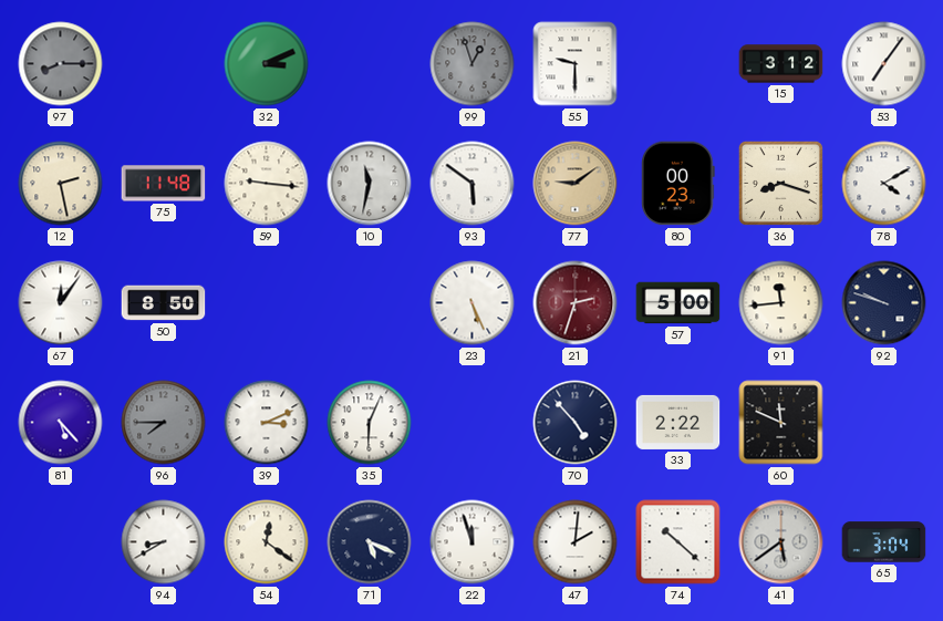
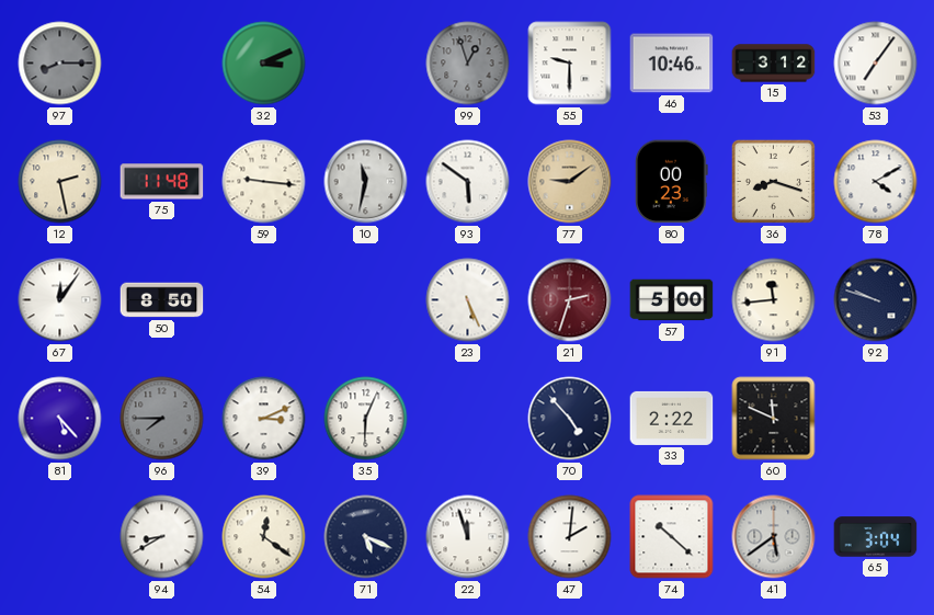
46: none -> 10:46
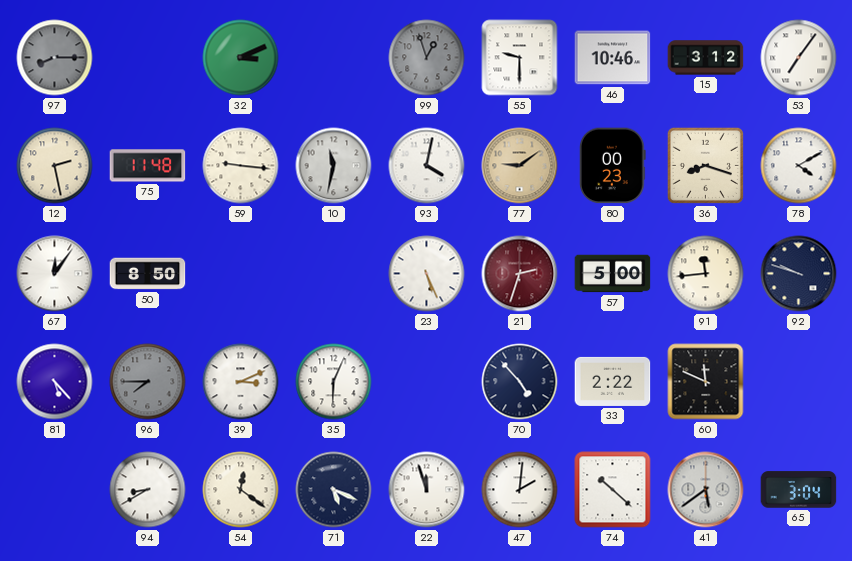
93: 5:51 -> 4:02
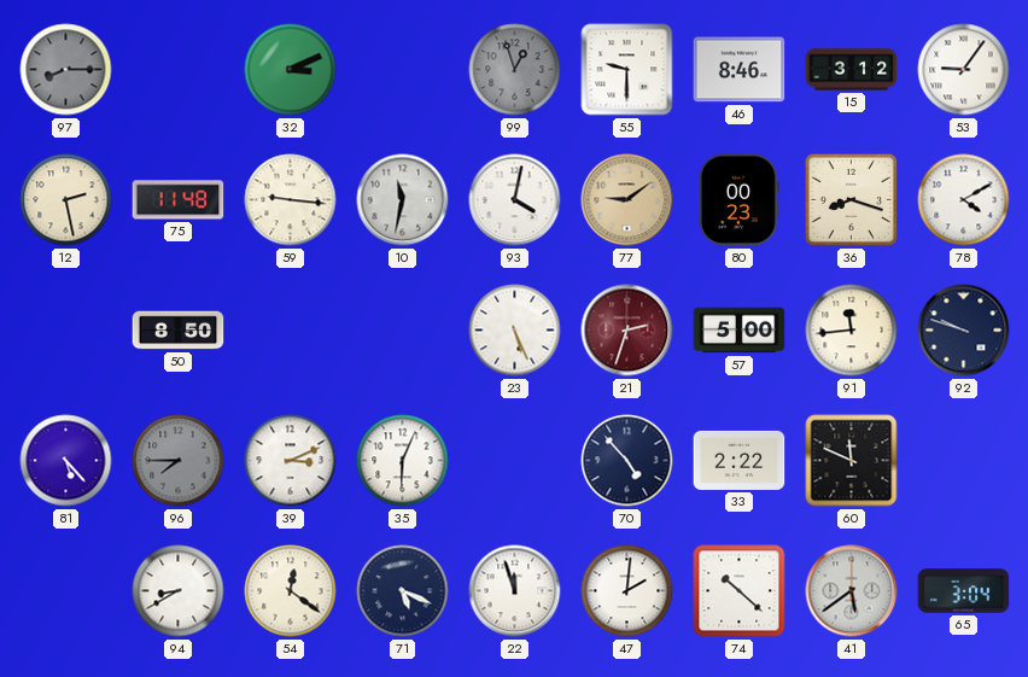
46: 10:46 -> 8:46
53: 7:06 -> 9:06
67: 12:06 -> none
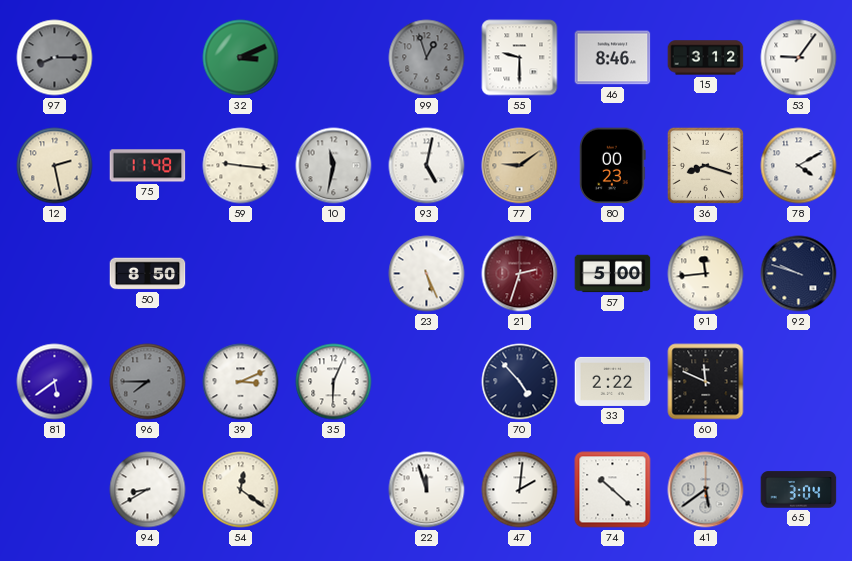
93: 4:02 -> 5:02
81: 5:23 -> 5:39
71: 5:19 -> none
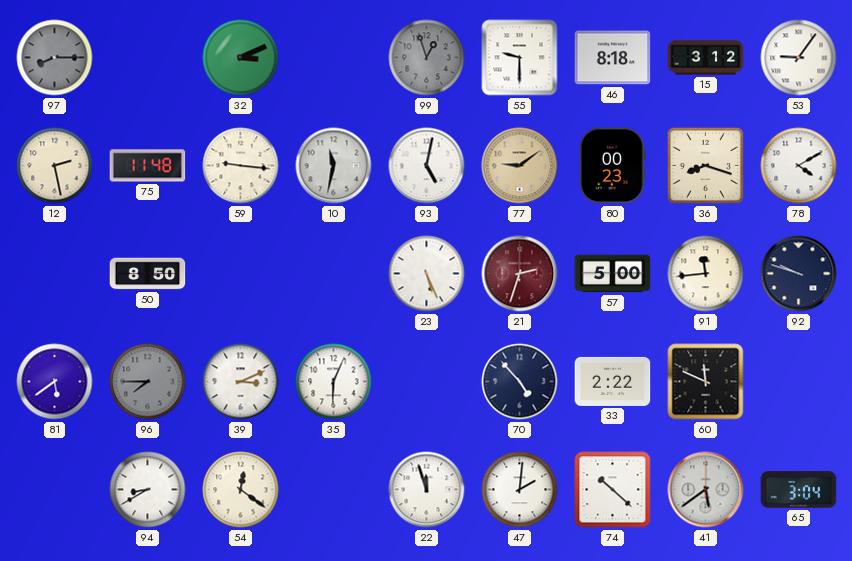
46: 8:46 -> 8:18
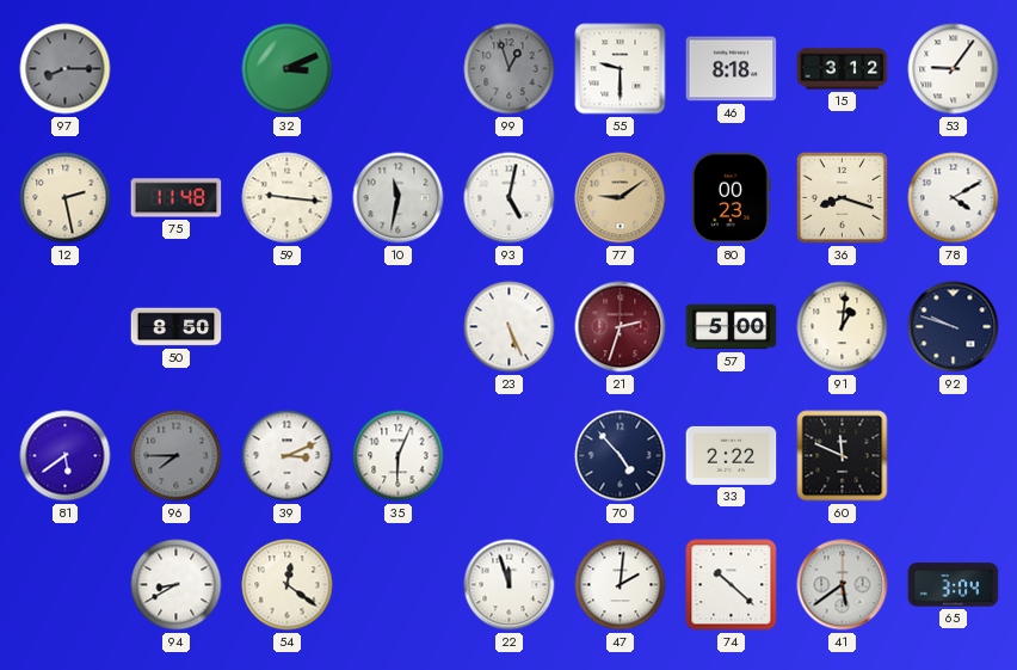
91: 11:44 -> 1:01
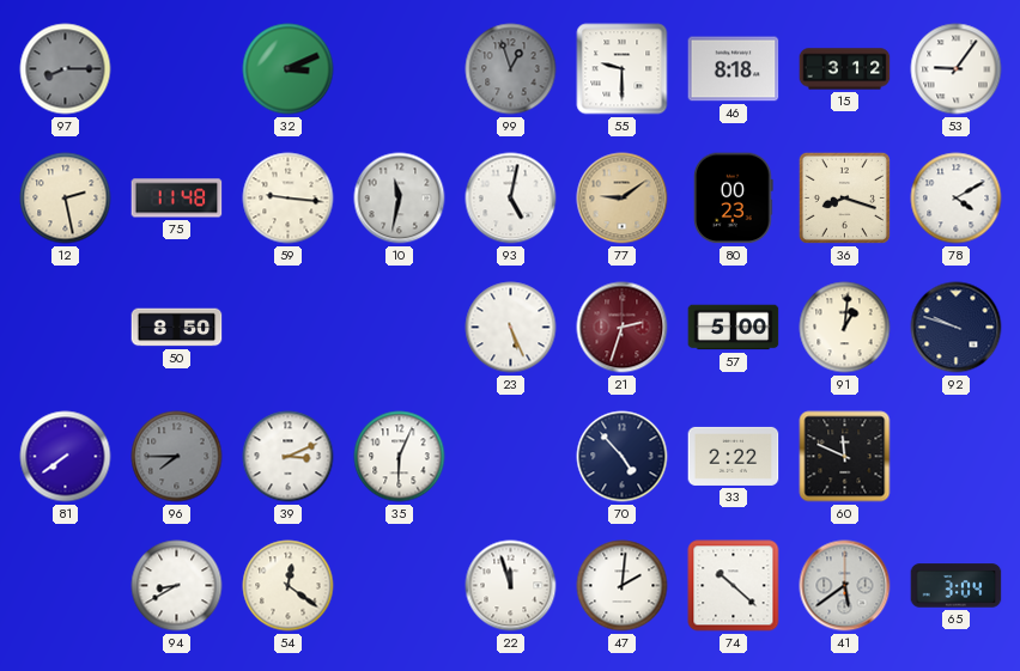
81: 5:39 -> 7:39
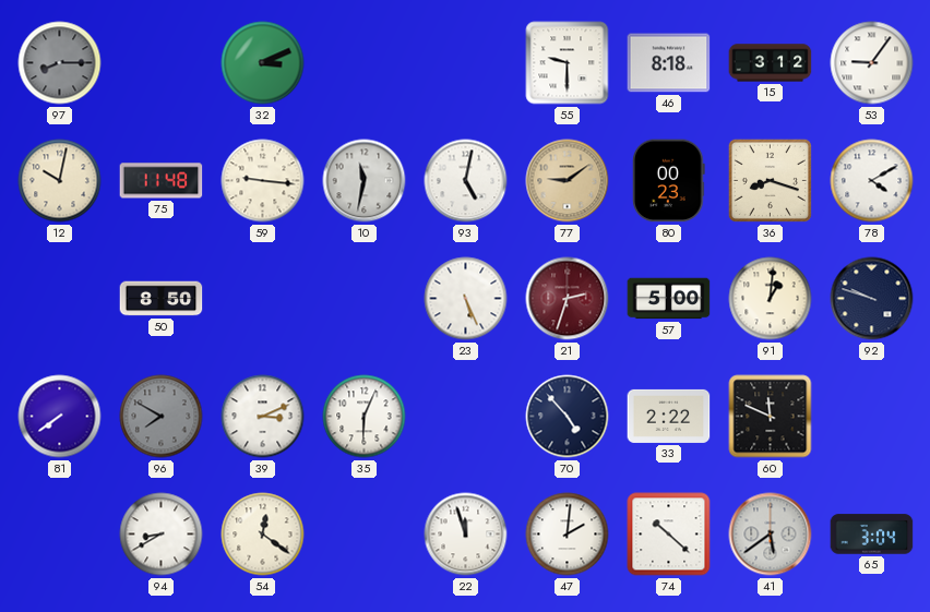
99: 12:57 -> none
12: 2:28 -> 10:02
96: 7:45 -> 7:50
